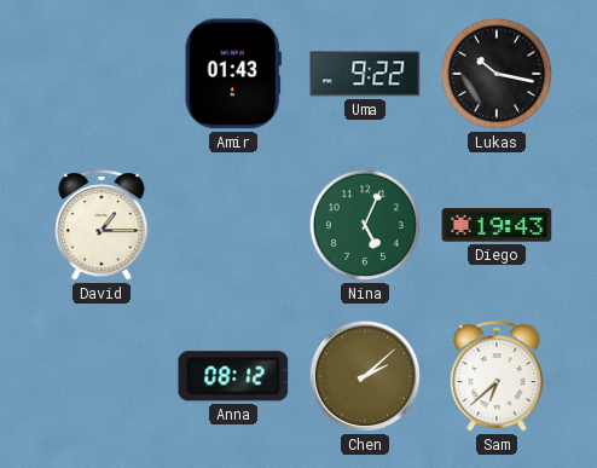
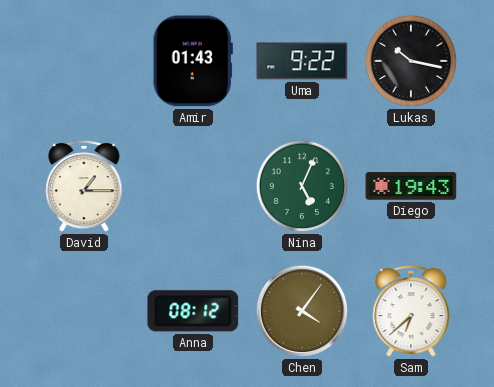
Chen: 2:08 -> 4:06
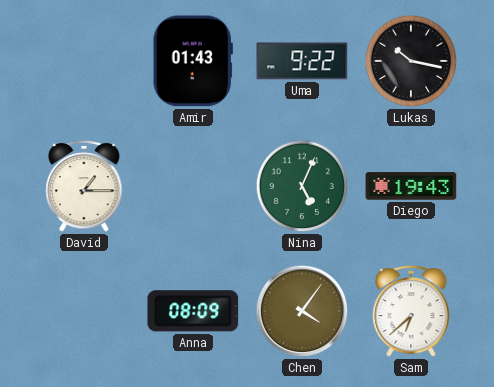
Anna: 08:12 -> 08:09
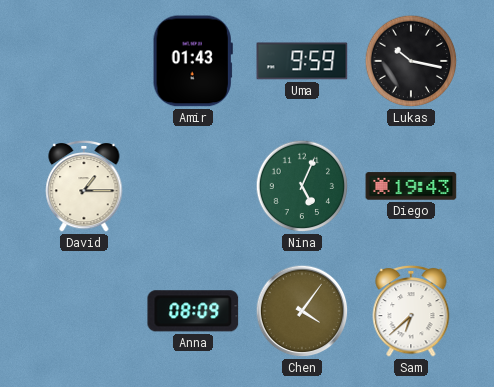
Uma: 9:22 -> 9:59
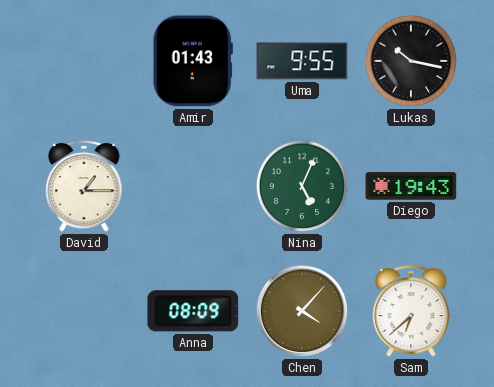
Uma: 9:59 -> 9:55
Chen: 4:06 -> 4:07
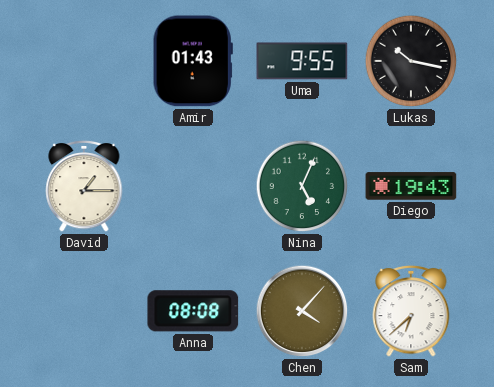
Anna: 08:09 -> 08:08
